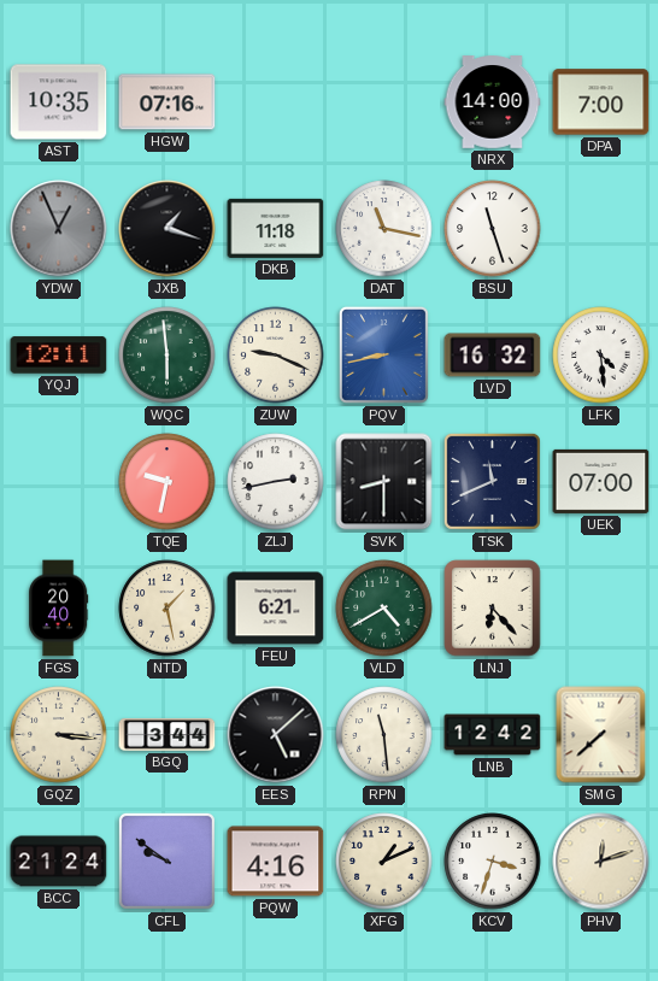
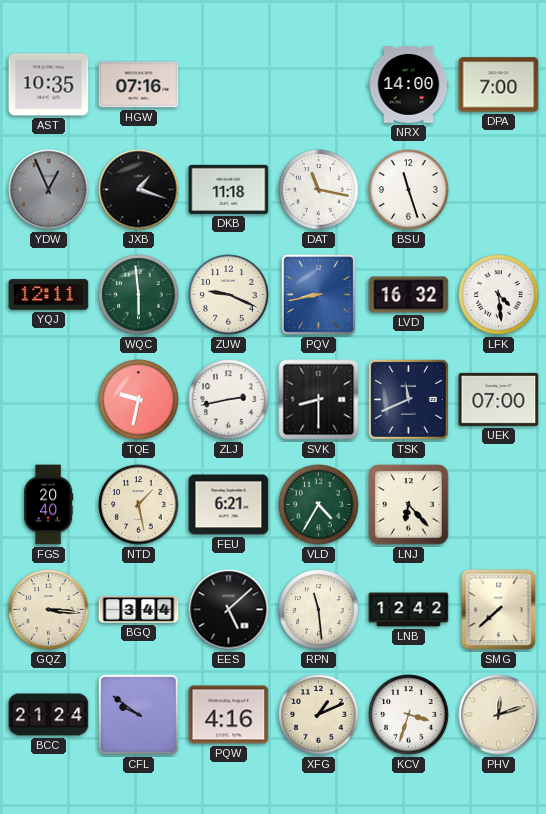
VLD: 4:40 -> 4:35
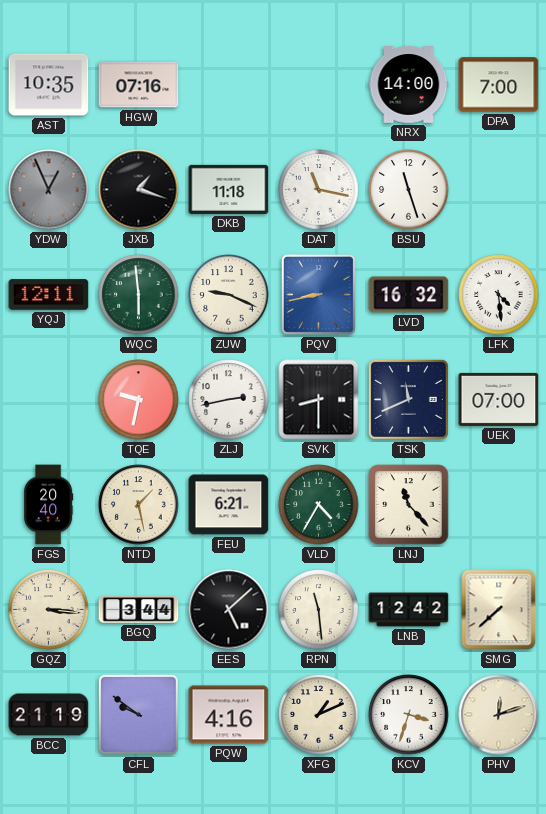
LNJ: 6:23 -> 11:23
BCC: 21:24 -> 21:19
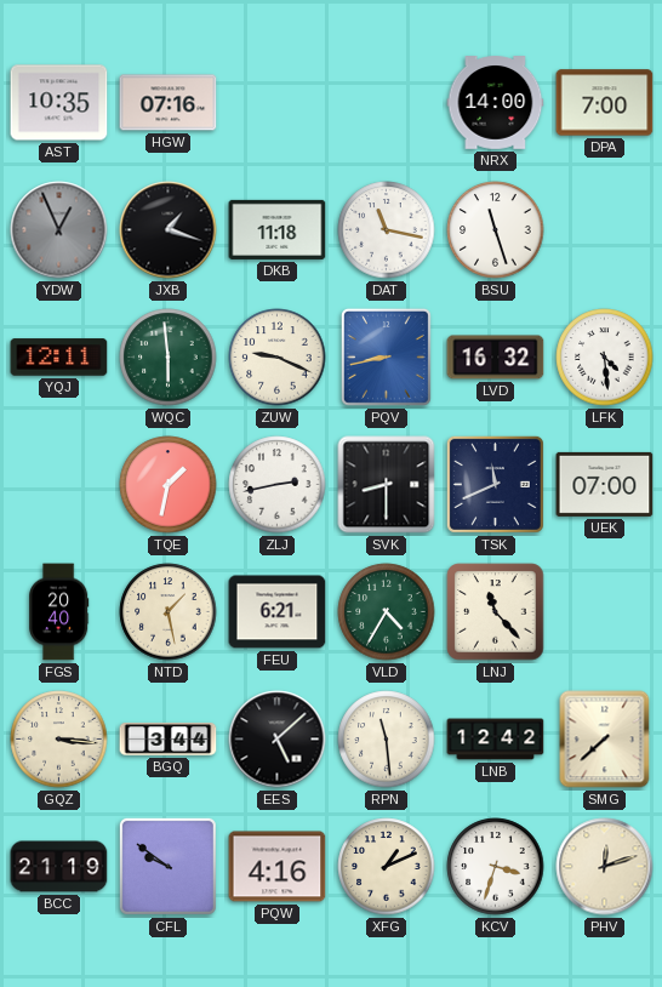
TQE: 9:32 -> 1:32
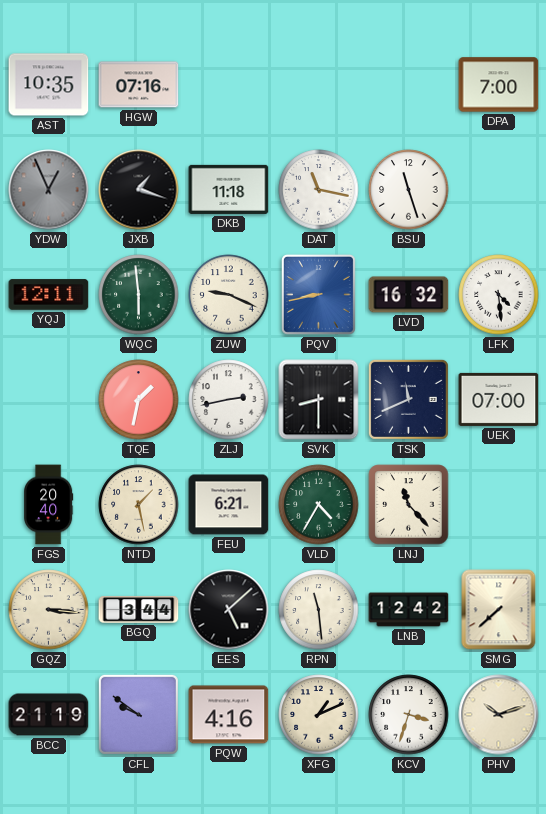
NRX: 14:00 -> none
PHV: 12:12 -> 10:12
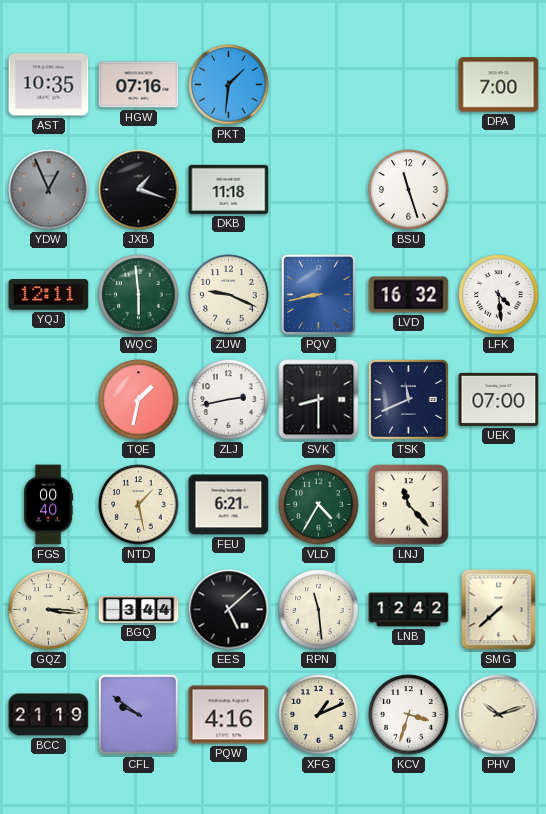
PKT: none -> 1:31
DAT: 11:17 -> none
FGS: 20:40 -> 00:40
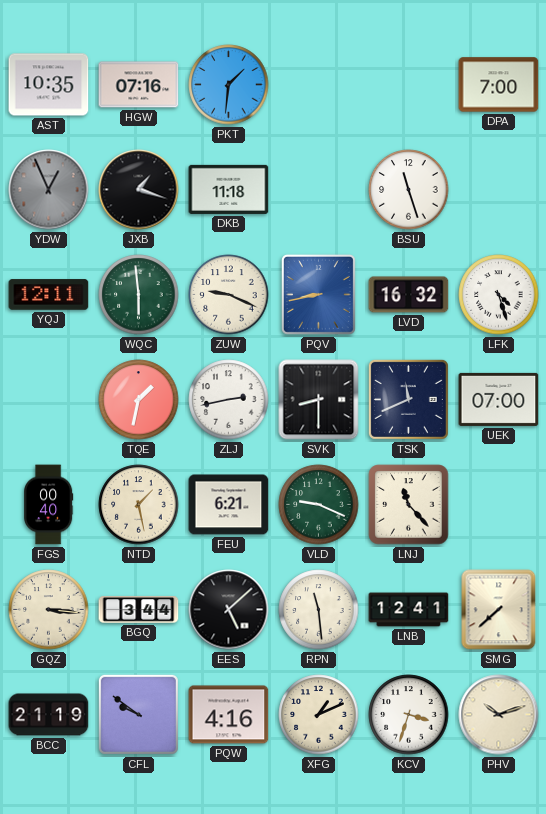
LFK: 4:29 -> 4:27
VLD: 4:35 -> 9:19
LNB: 12:42 -> 12:41
